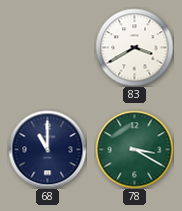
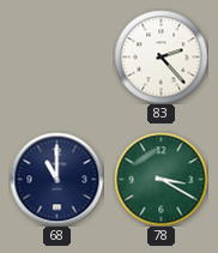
83: 3:40 -> 2:23
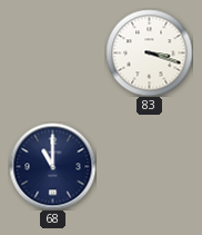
83: 2:23 -> 3:18
78: 3:20 -> none
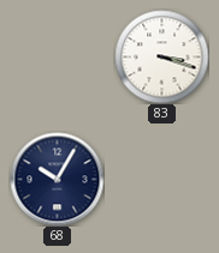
68: 11:00 -> 10:05
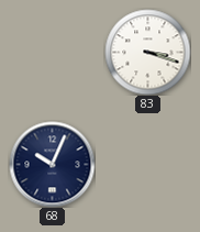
68: 10:05 -> 10:04
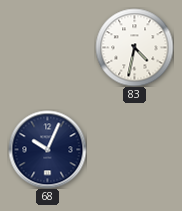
83: 3:18 -> 4:32
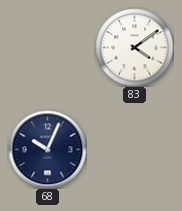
83: 4:32 -> 4:09
